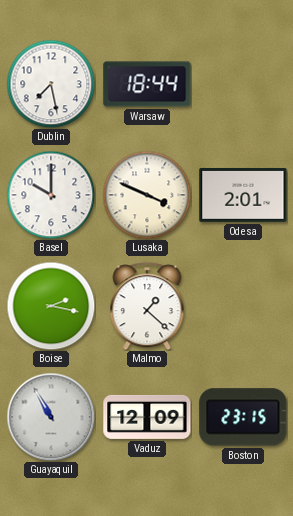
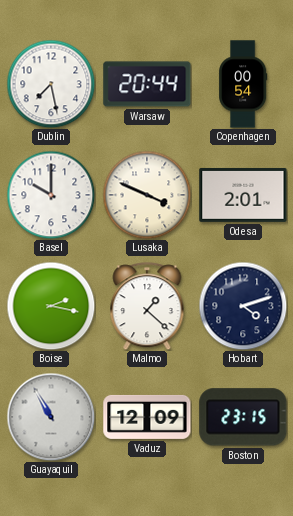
Warsaw: 18:44 -> 20:44
Copenhagen: none -> 00:54
Hobart: none -> 4:12
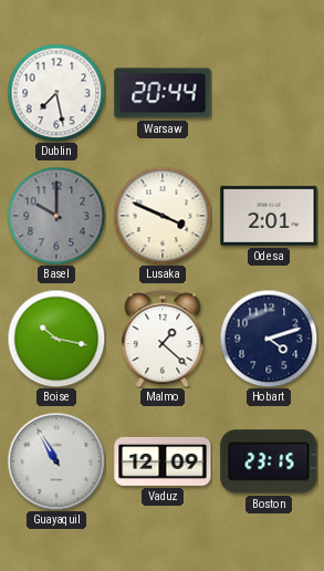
Copenhagen: 00:54 -> none
Basel dial: white -> grey
Boise: 2:17 -> 10:17
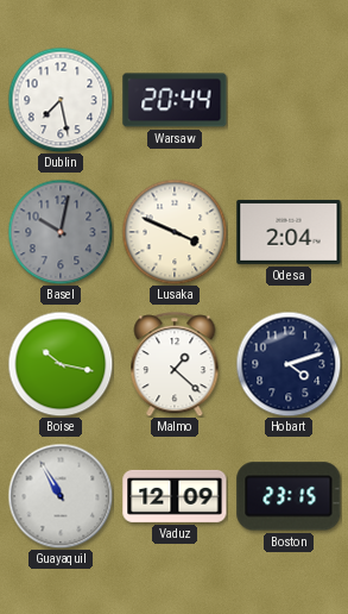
Basel: 10:00 -> 10:02
Odesa: 2:01 -> 2:04
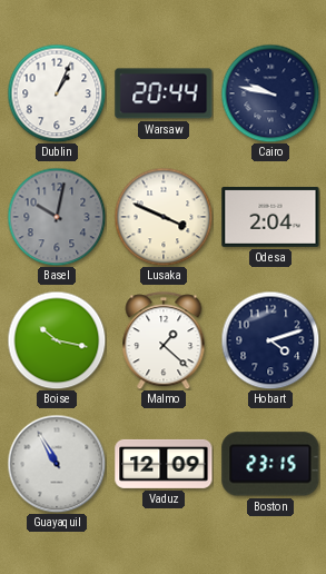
Dublin: 7:28 -> 1:04
Cairo: none -> 9:47
